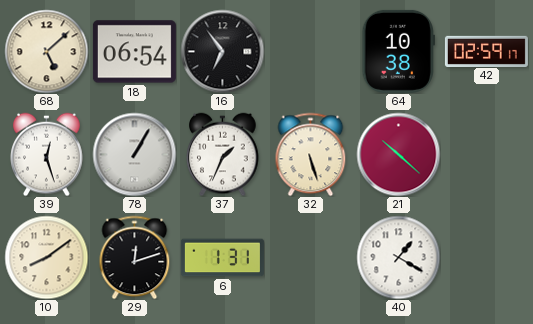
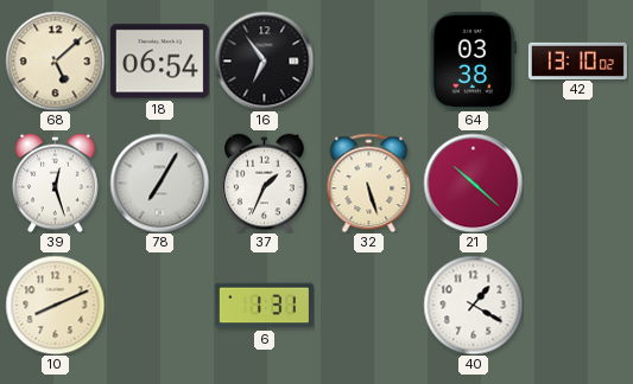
64: 10:38 -> 03:38
42: 02:59 -> 13:10
78: 1:05 -> 7:05
10: 8:09 -> 8:11
29: 12:12 -> none
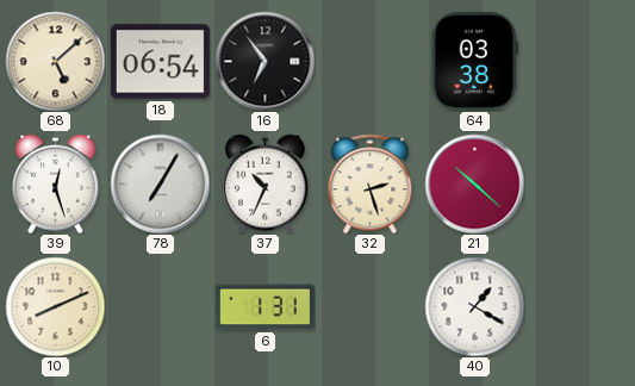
42: 13:10 -> none
37: 1:34 -> 10:34
32: 5:27 -> 2:27
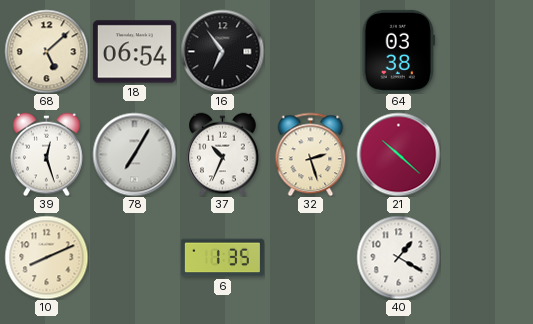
6: 1:31 -> 1:35
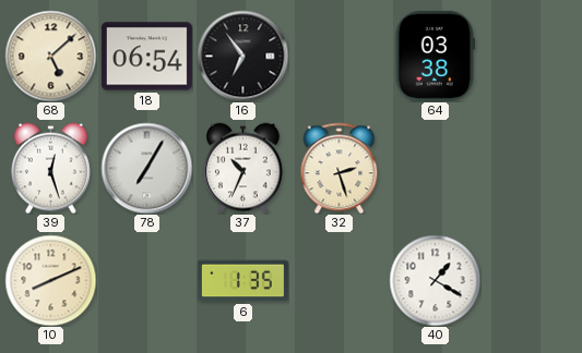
21: 10:22 -> none
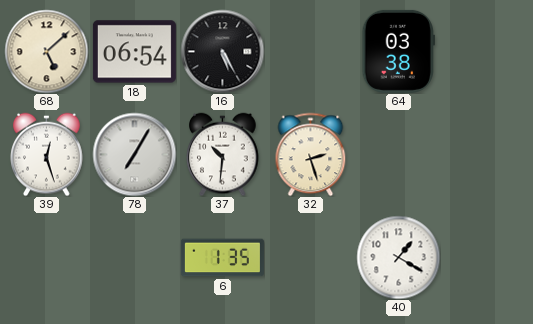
16: 6:54 -> 5:25
37: 10:34 -> 10:31
10: 8:11 -> none
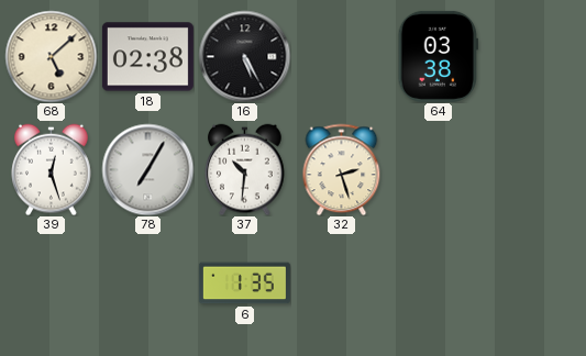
18: 06:54 -> 02:38
40: 1:20 -> none
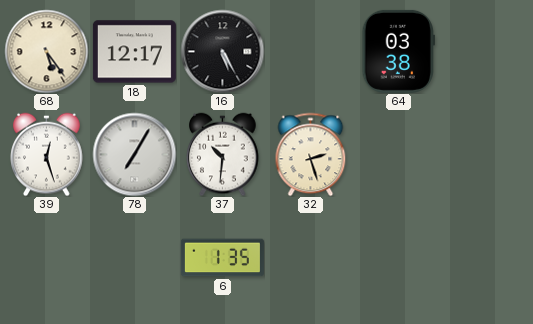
68: 5:08 -> 5:24
18: 02:38 -> 12:17
